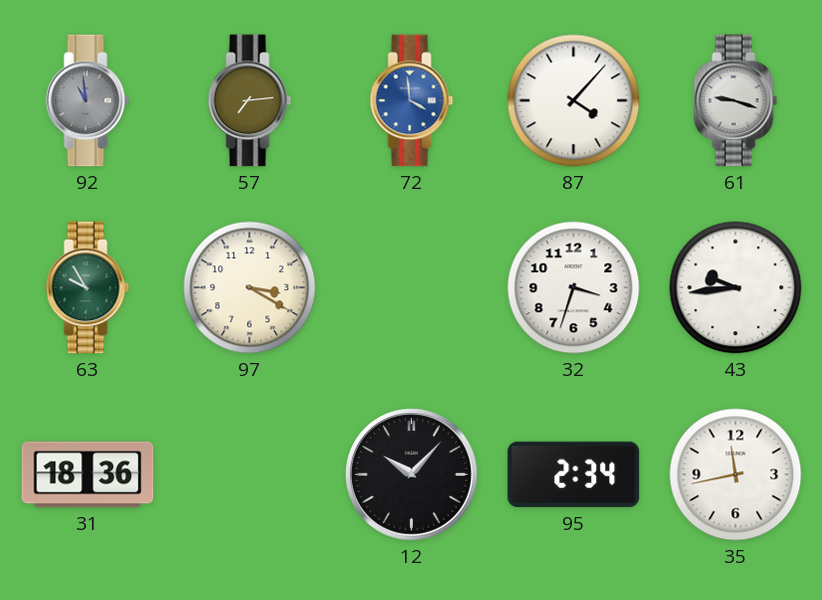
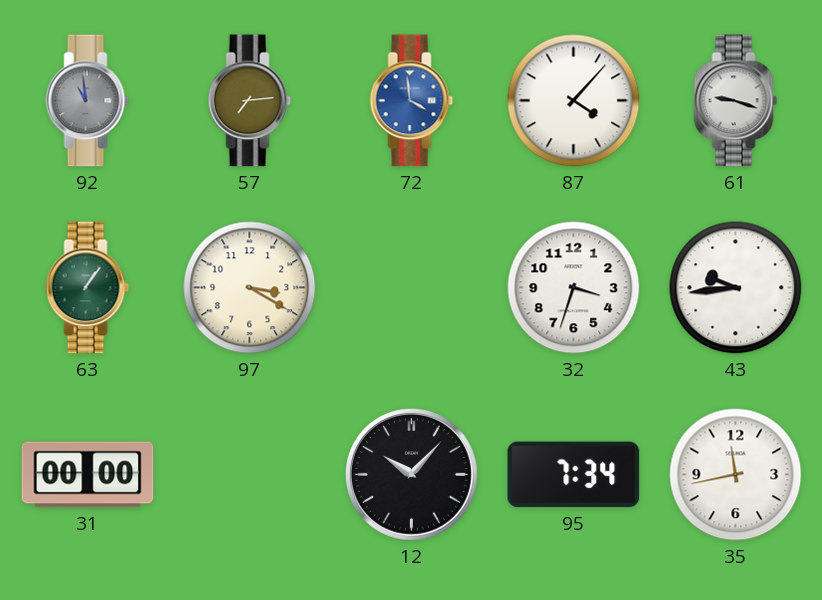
63: 9:55 -> 1:06
31: 18:36 -> 00:00
95: 2:34 -> 7:34
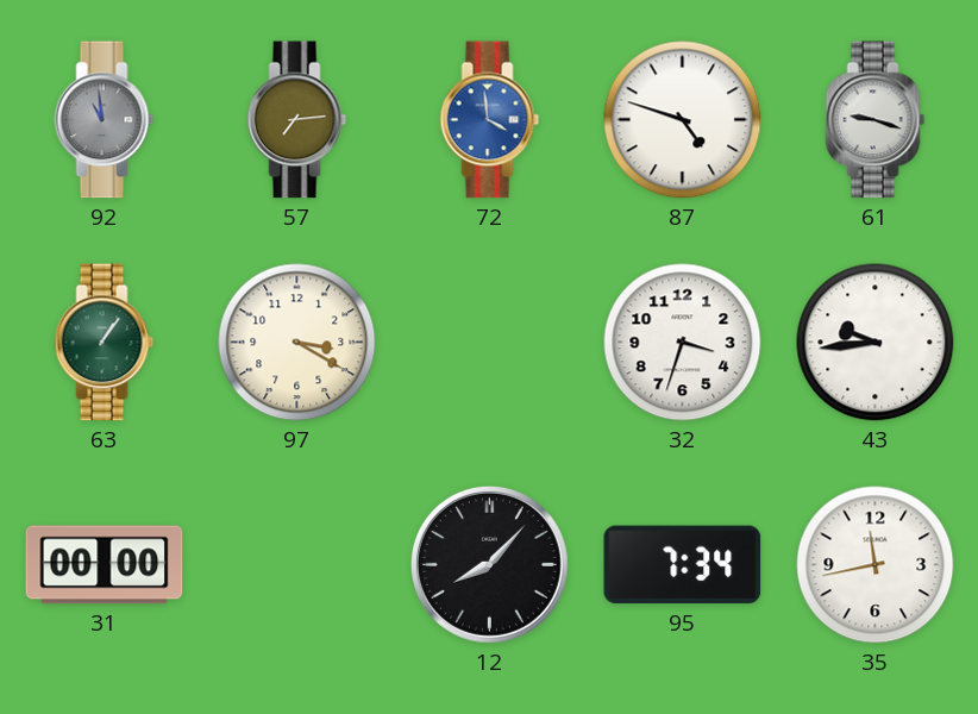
87: 4:07 -> 4:48
12: 10:07 -> 8:07
